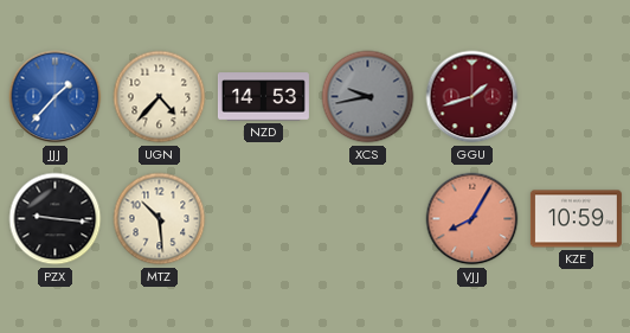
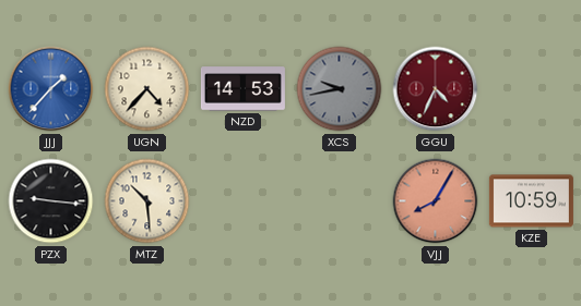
GGU: 1:42 -> 4:34
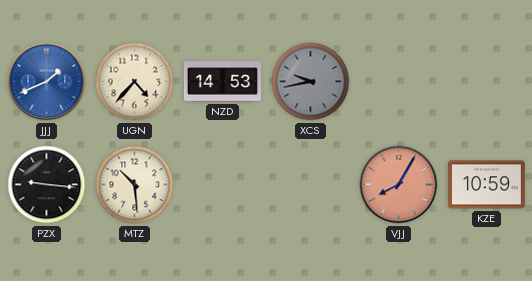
JJJ: 1:37 -> 1:41
GGU: 4:34 -> none
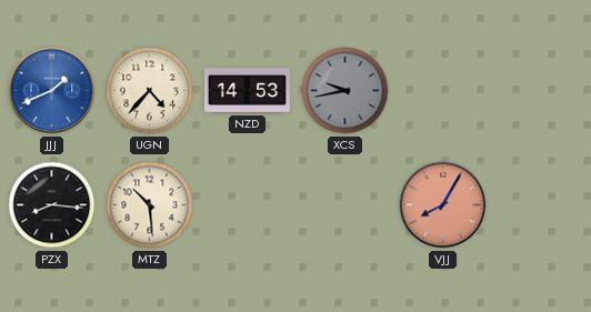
PZX: 9:16 -> 8:16
KZE: 10:59 -> none
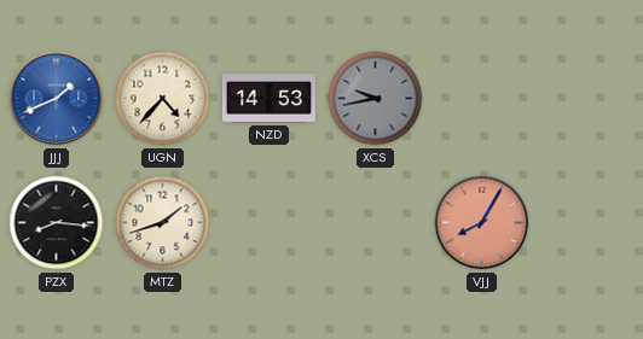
MTZ: 10:29 -> 1:42
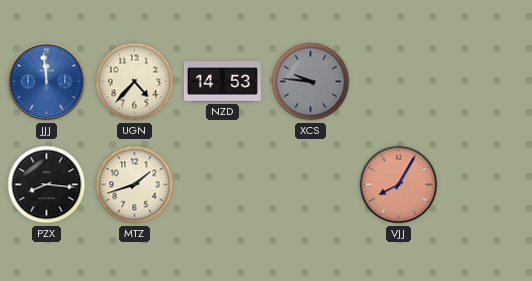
JJJ: 1:41 -> 11:59
XCS: 9:43 -> 9:46
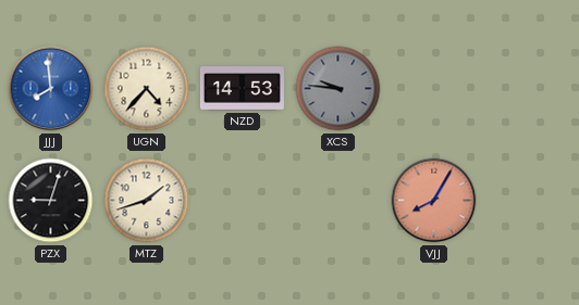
JJJ: 11:59 -> 7:59
PZX: 8:16 -> 9:03
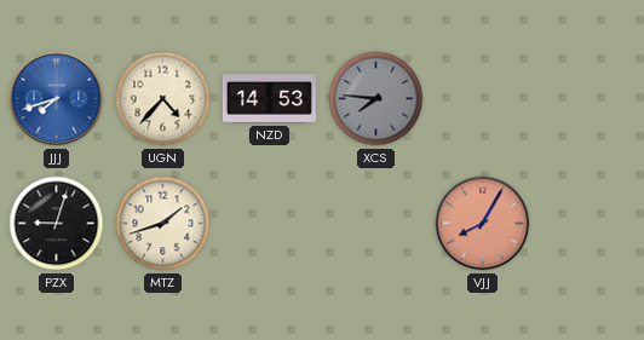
JJJ: 7:59 -> 7:42
XCS: 9:46 -> 7:46
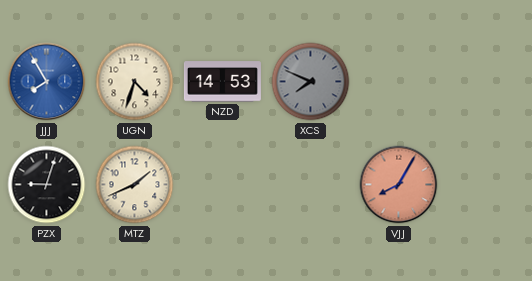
JJJ: 7:42 -> 7:55
UGN: 4:37 -> 4:33
XCS: 7:46 -> 7:49
MTZ: 1:42 -> 1:41
